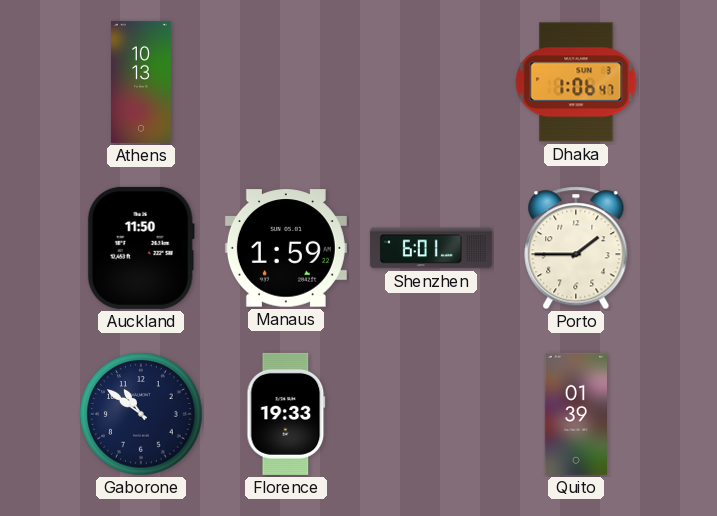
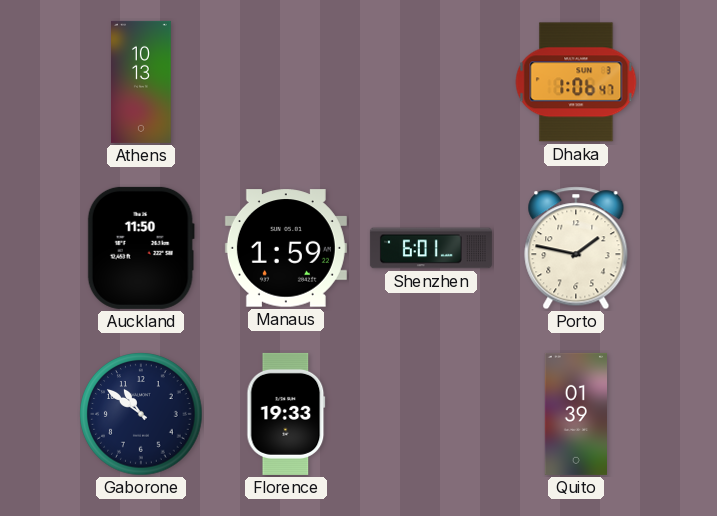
Porto: 1:45 -> 1:47
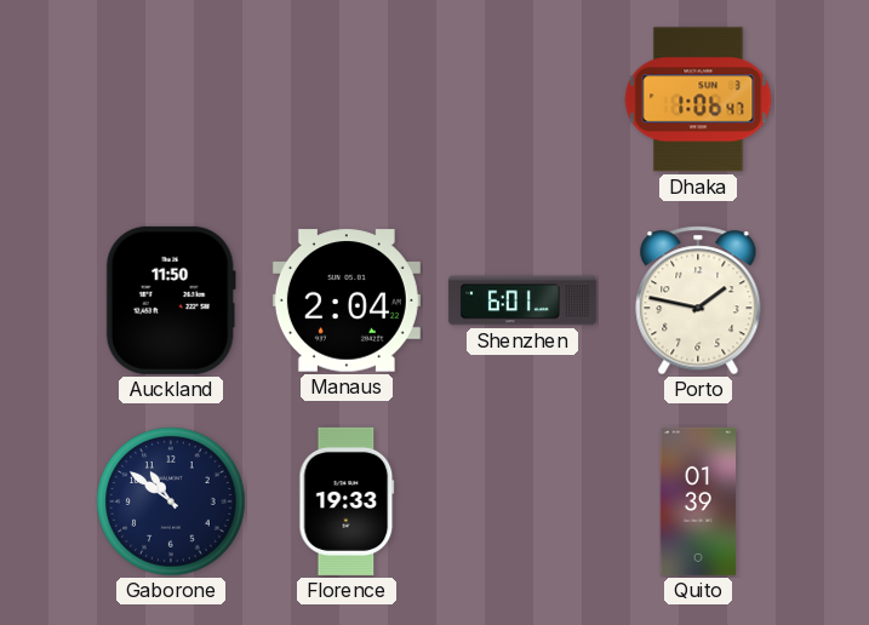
Athens: 10:13 -> none
Manaus: 1:59 -> 2:04
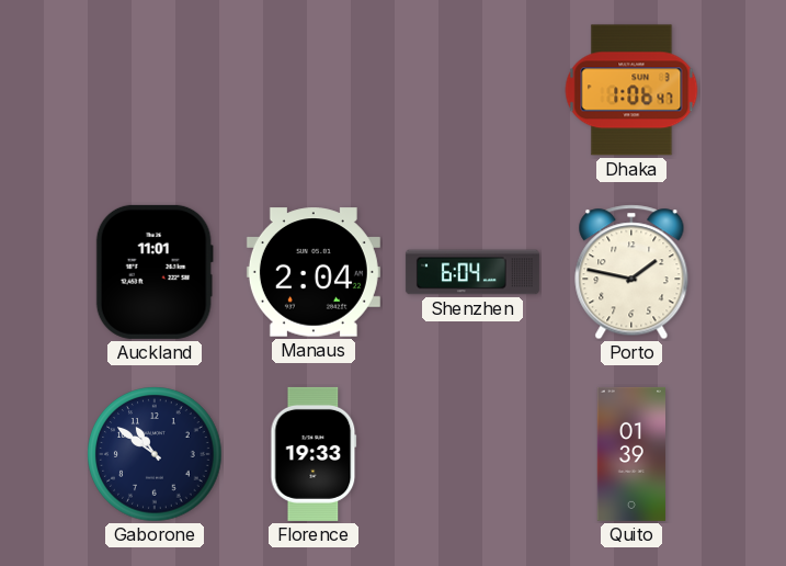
Auckland: 11:50 -> 11:01
Shenzhen: 6:01 -> 6:04
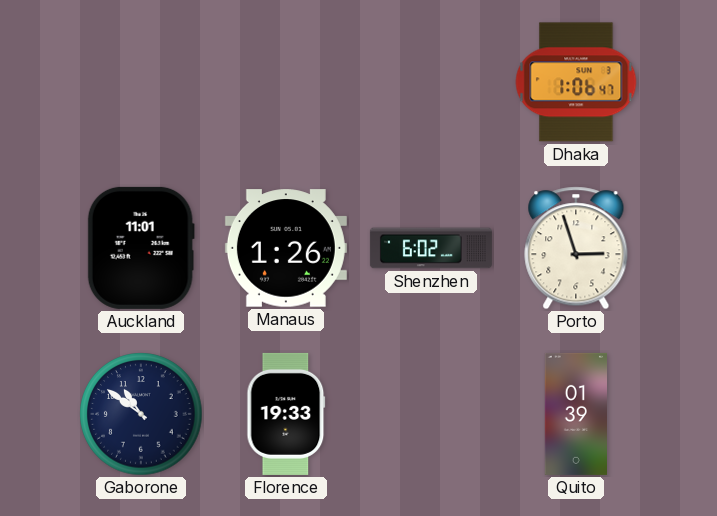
Manaus: 2:04 -> 1:26
Shenzhen: 6:04 -> 6:02
Porto: 1:47 -> 2:57
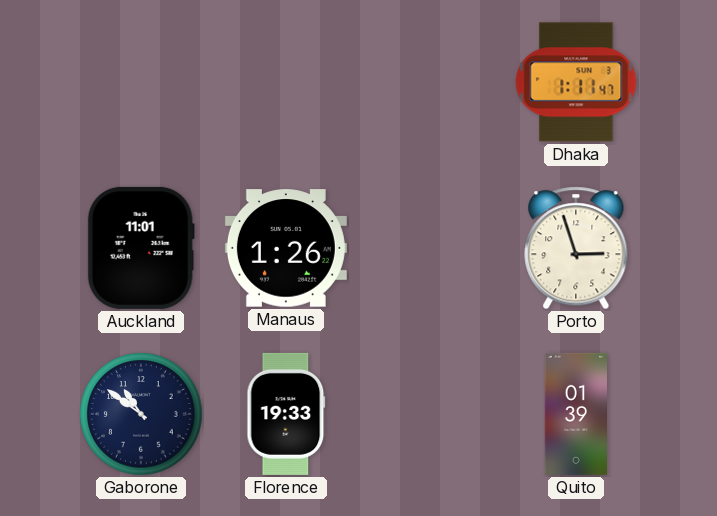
Dhaka: 1:06 -> 1:11
Shenzhen: 6:02 -> none
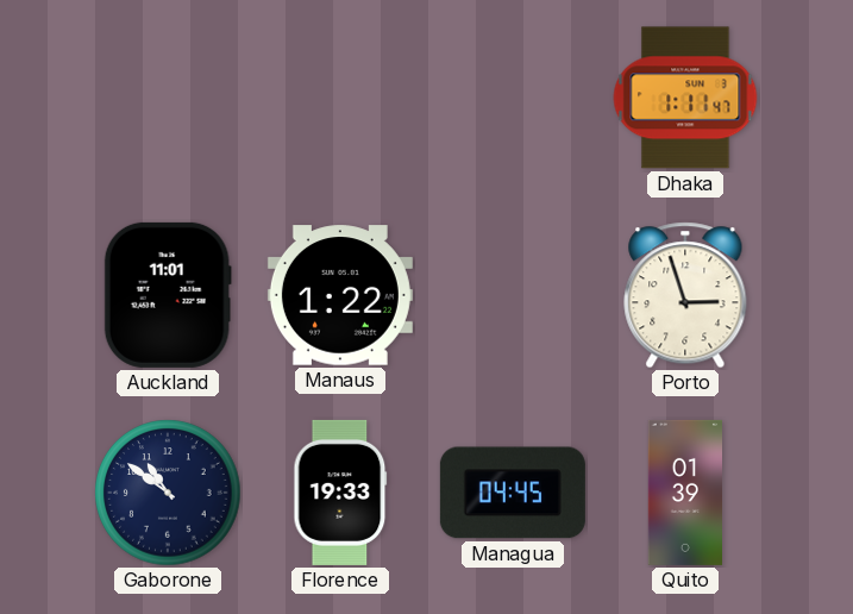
Manaus: 1:26 -> 1:22
Managua: none -> 04:45
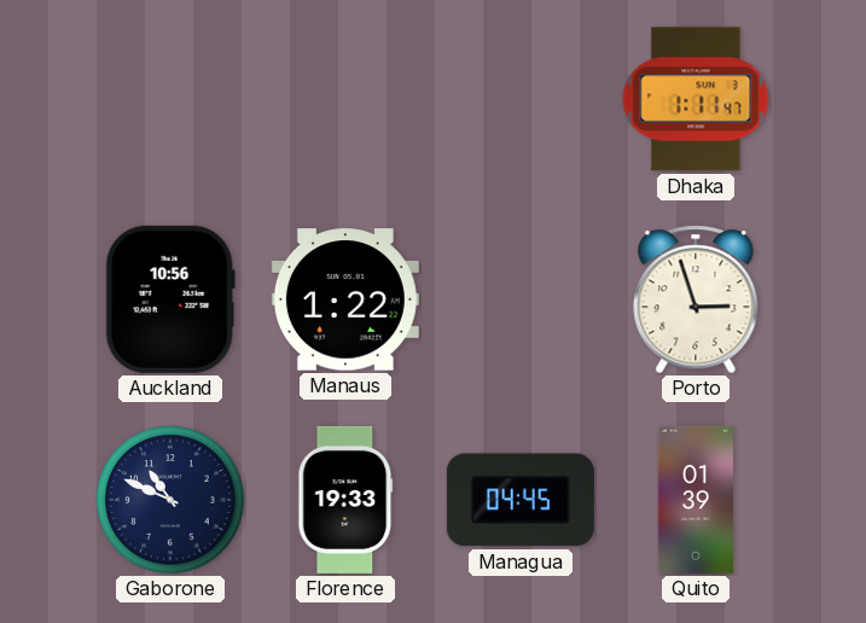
Auckland: 11:01 -> 10:56
Gaborone: 10:51 -> 10:49
